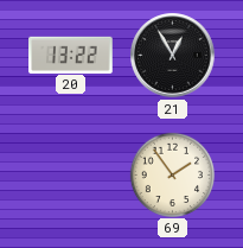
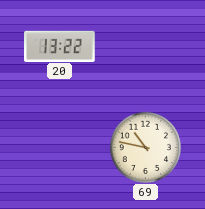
21: 12:55 -> none
69: 1:54 -> 10:47
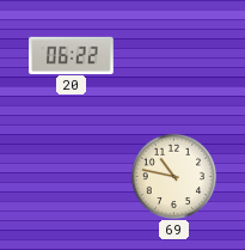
20: 13:22 -> 06:22
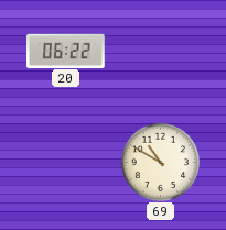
69: 10:47 -> 10:50
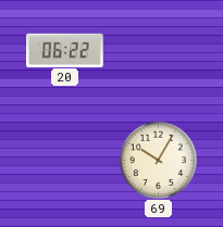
69: 10:50 -> 10:05
